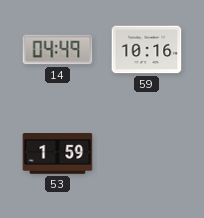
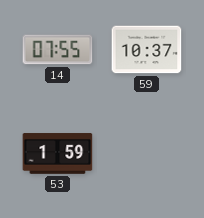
14: 04:49 -> 07:55
59: 10:16 -> 10:37
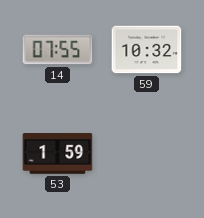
59: 10:37 -> 10:32
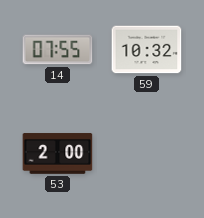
53: 1:59 -> 2:00
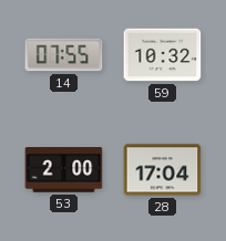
28: none -> 17:04
